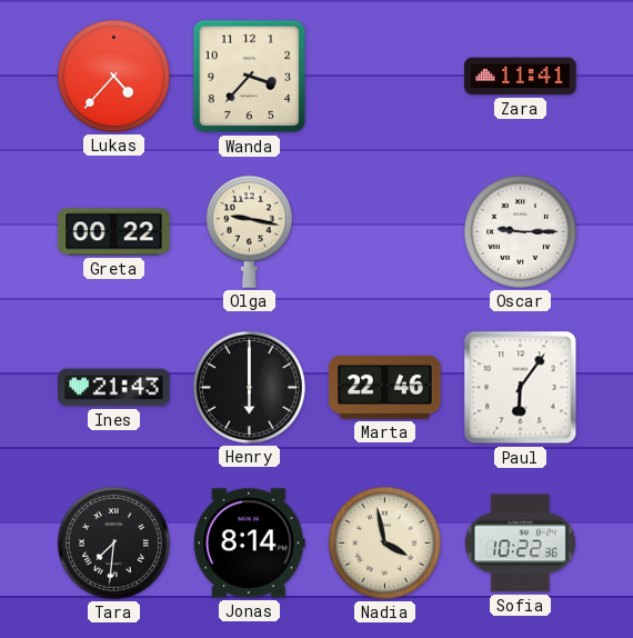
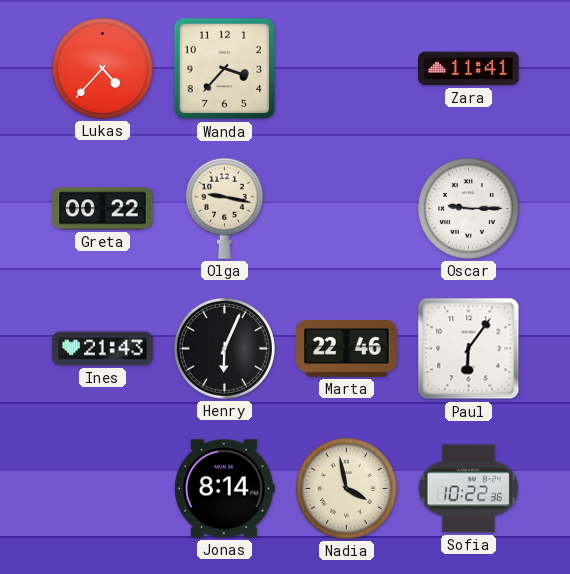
Henry: 6:00 -> 6:04
Tara: 7:31 -> none
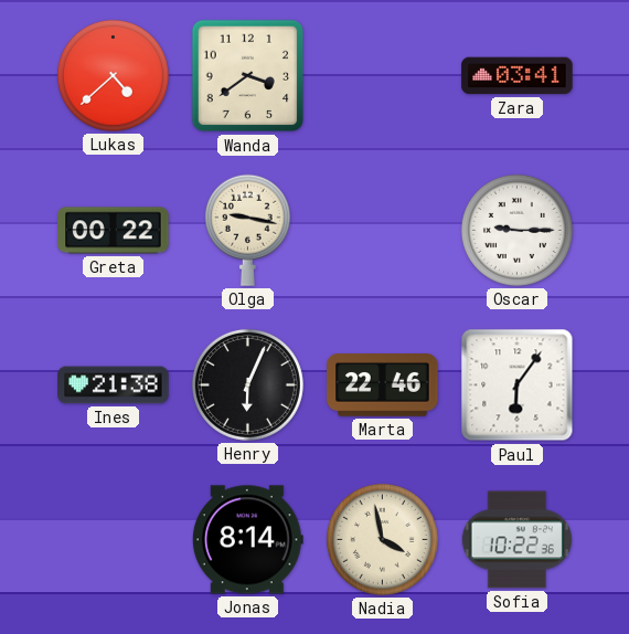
Lukas: 4:37 -> 4:38
Wanda: 3:37 -> 3:39
Zara: 11:41 -> 03:41
Ines: 21:43 -> 21:38
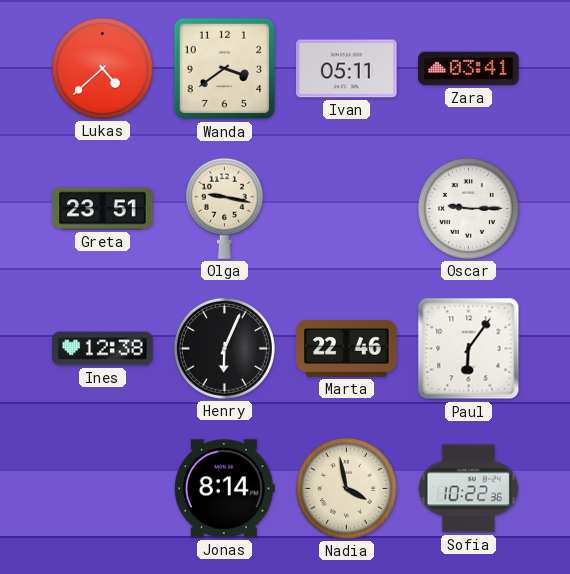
Ivan: none -> 05:11
Greta: 00:22 -> 23:51
Ines: 21:38 -> 12:38
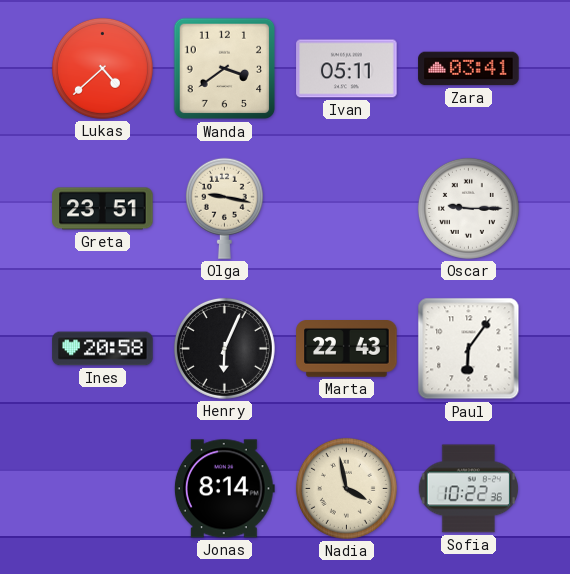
Ines: 12:38 -> 20:58
Marta: 22:46 -> 22:43
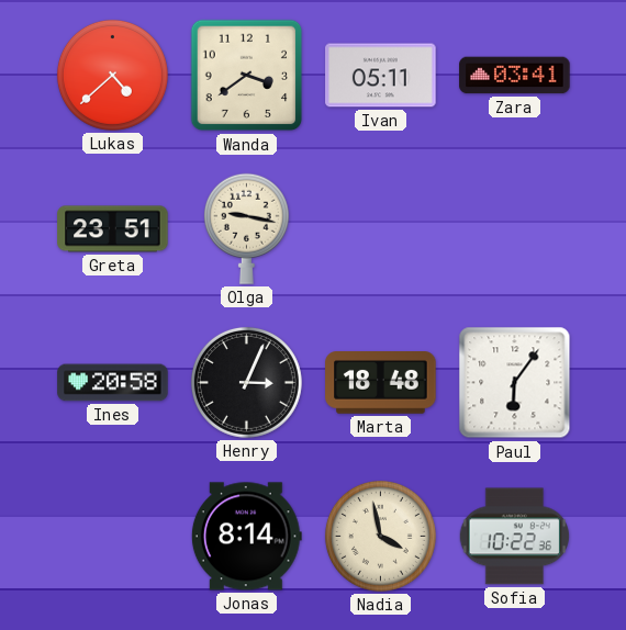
Oscar: 9:15 -> none
Henry: 6:04 -> 3:04
Marta: 22:43 -> 18:48
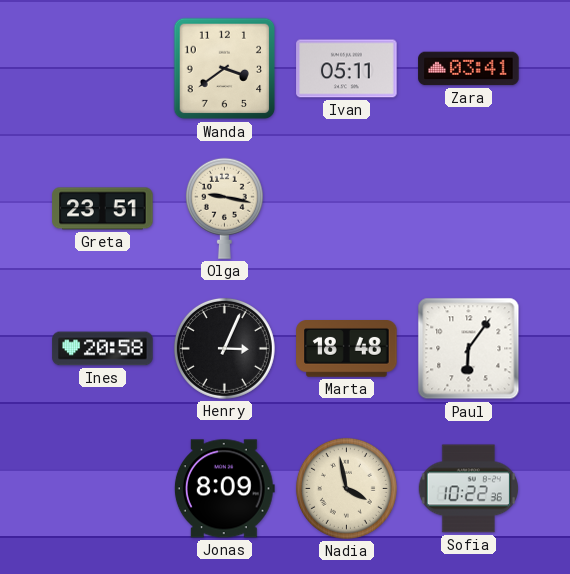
Lukas: 4:38 -> none
Jonas: 8:14 -> 8:09
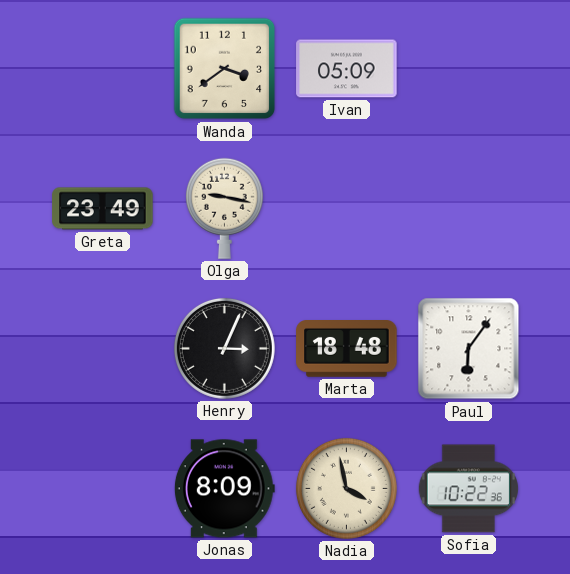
Ivan: 05:11 -> 05:09
Zara: 03:41 -> none
Greta: 23:51 -> 23:49
Ines: 20:58 -> none
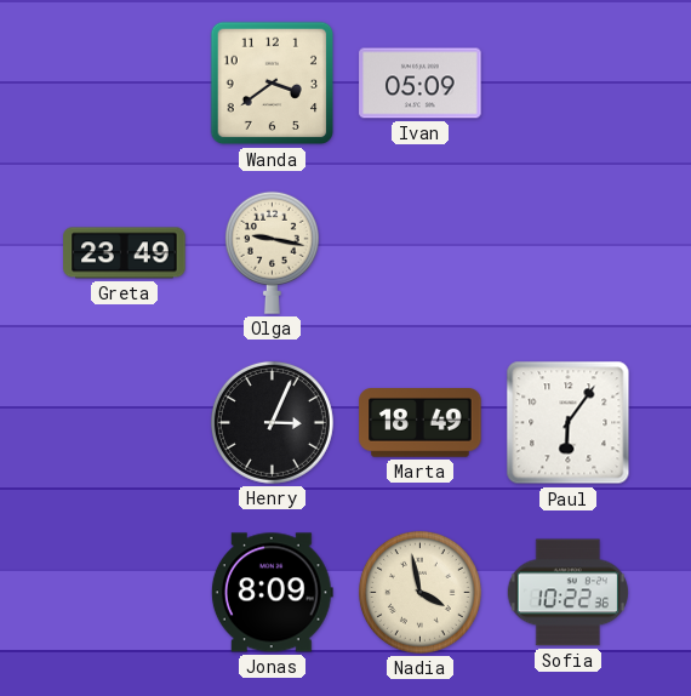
Marta: 18:48 -> 18:49
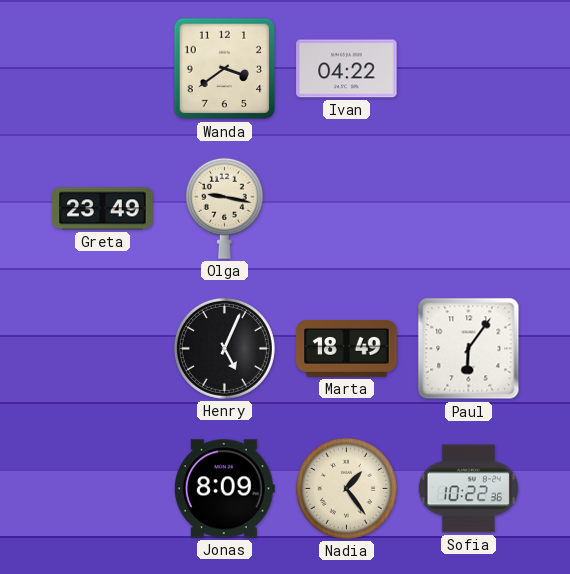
Ivan: 05:09 -> 04:22
Henry: 3:04 -> 5:04
Nadia: 3:58 -> 1:24
